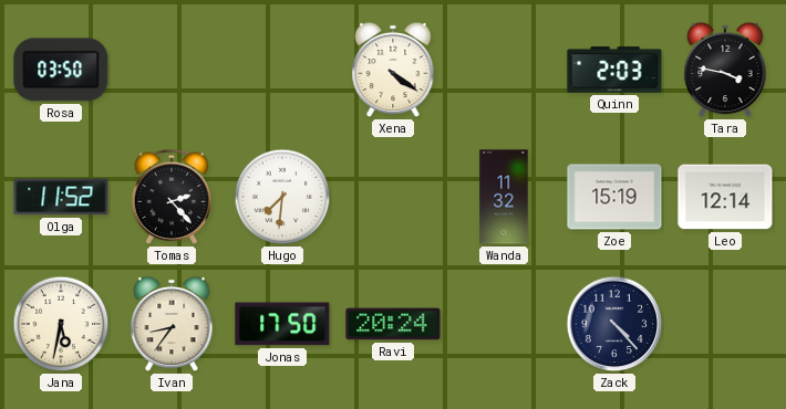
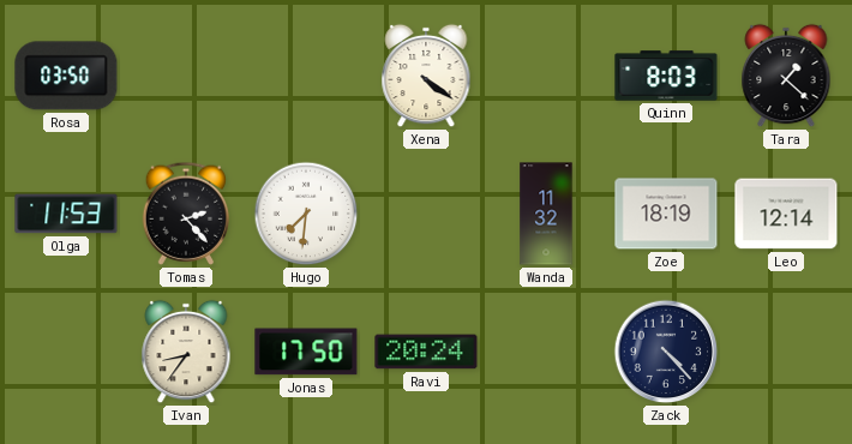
Quinn: 2:03 -> 8:03
Tara: 3:47 -> 1:22
Olga: 11:52 -> 11:53
Zoe: 15:19 -> 18:19
Jana: 5:32 -> none
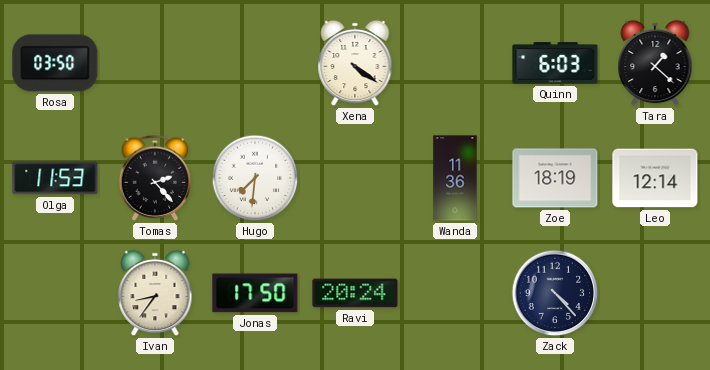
Quinn: 8:03 -> 6:03
Wanda: 11:32 -> 11:36
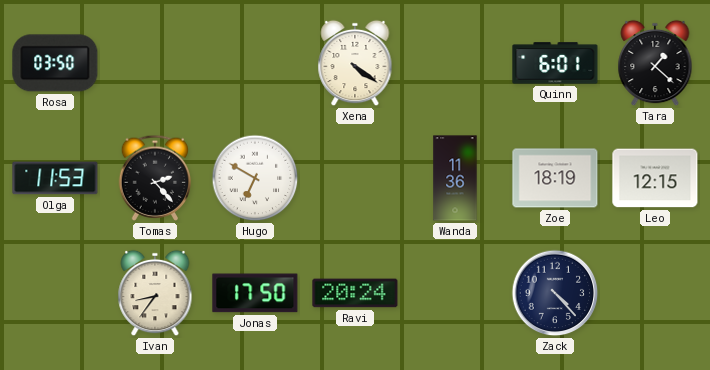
Quinn: 6:03 -> 6:01
Hugo: 7:31 -> 6:50
Leo: 12:14 -> 12:15
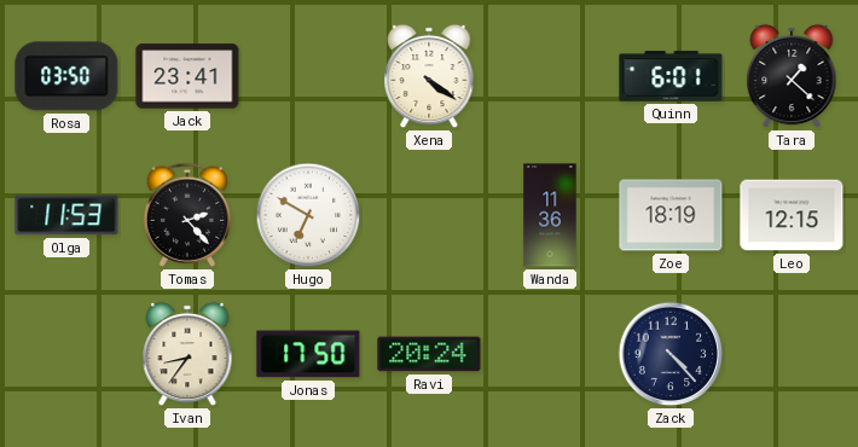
Jack: none -> 23:41
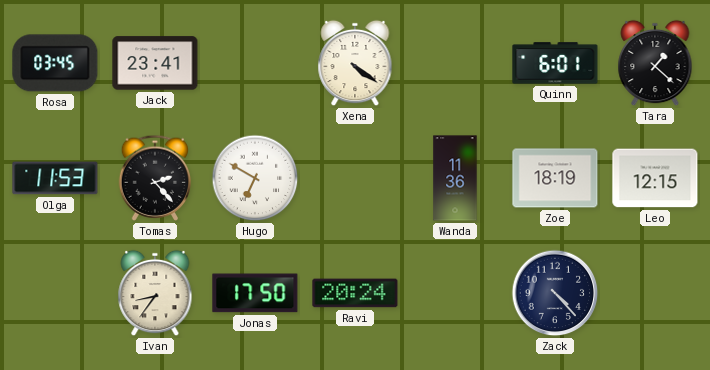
Rosa: 03:50 -> 03:45
